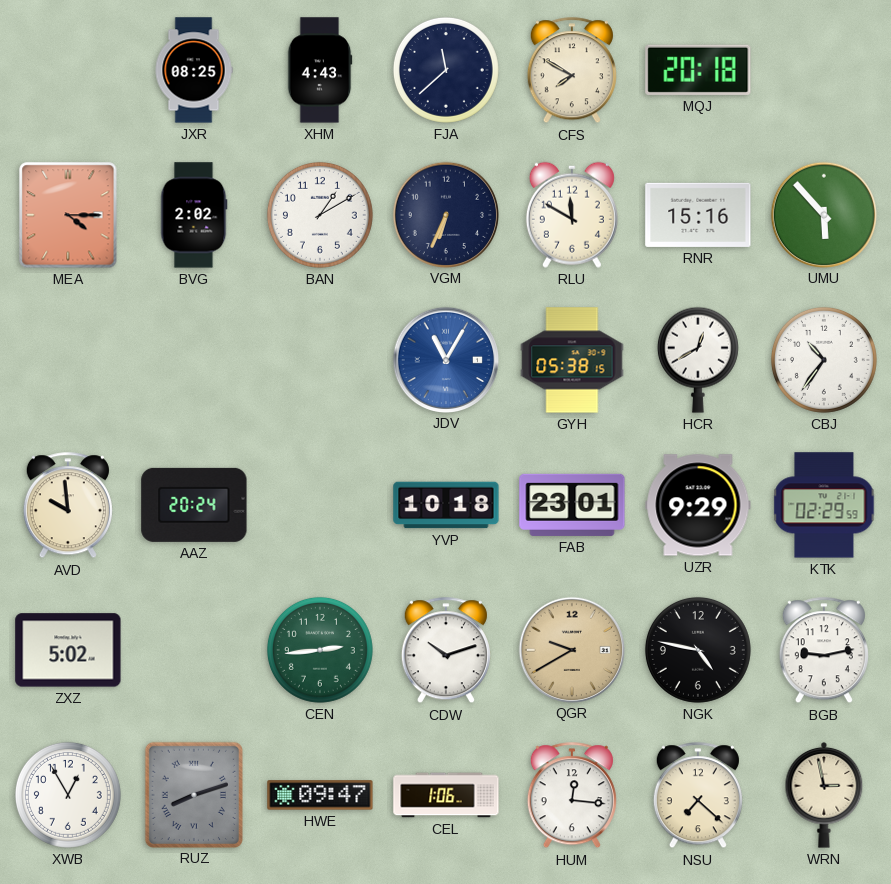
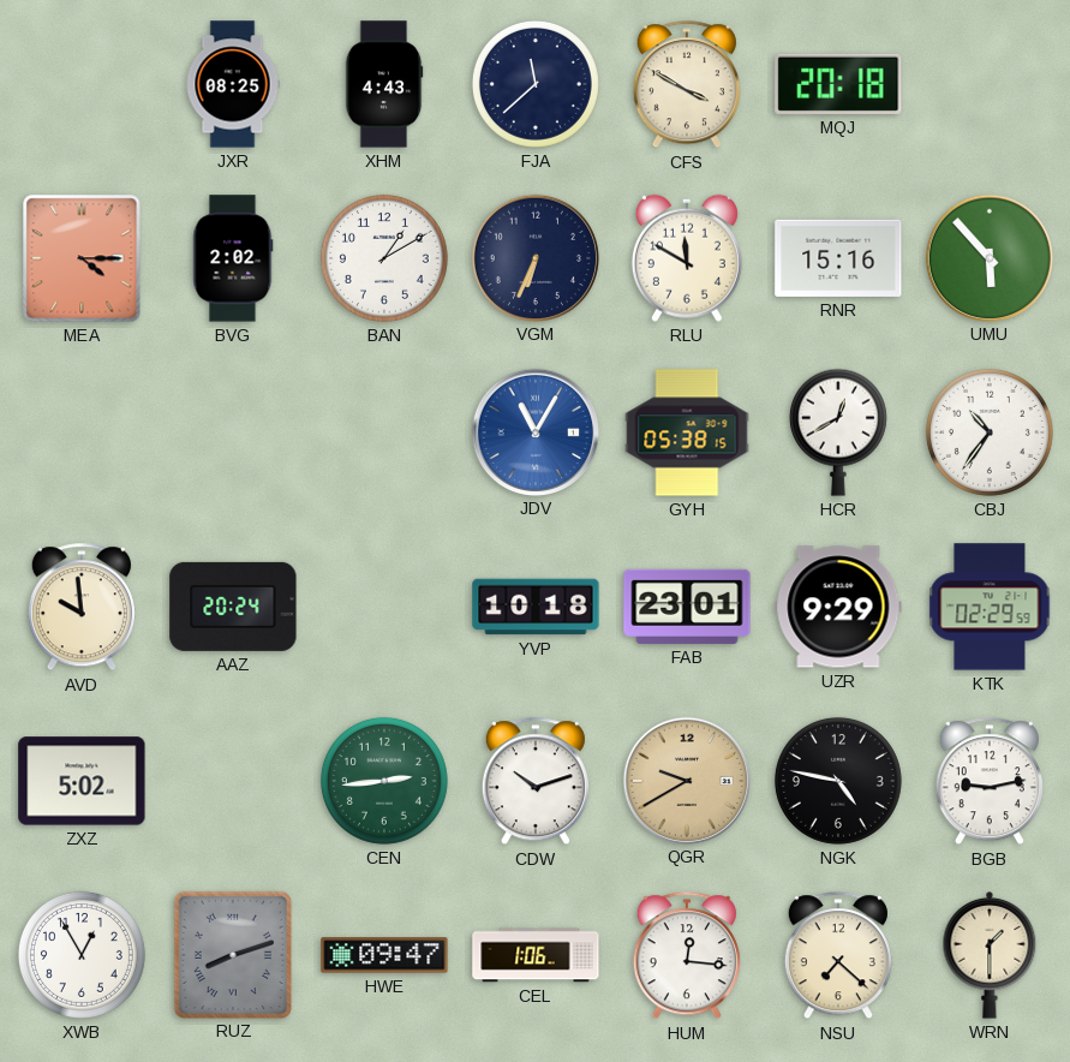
CFS: 7:50 -> 3:50
WRN: 2:58 -> 1:30
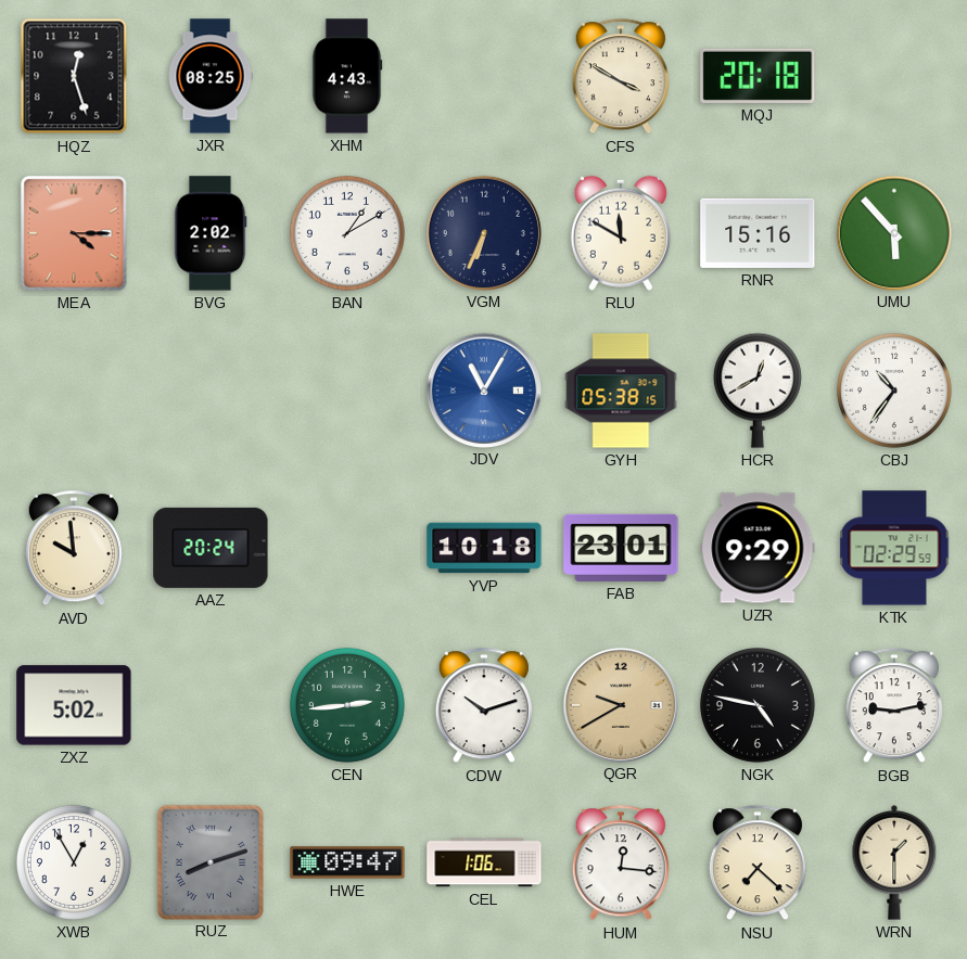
HQZ: none -> 12:27
FJA: 11:38 -> none
